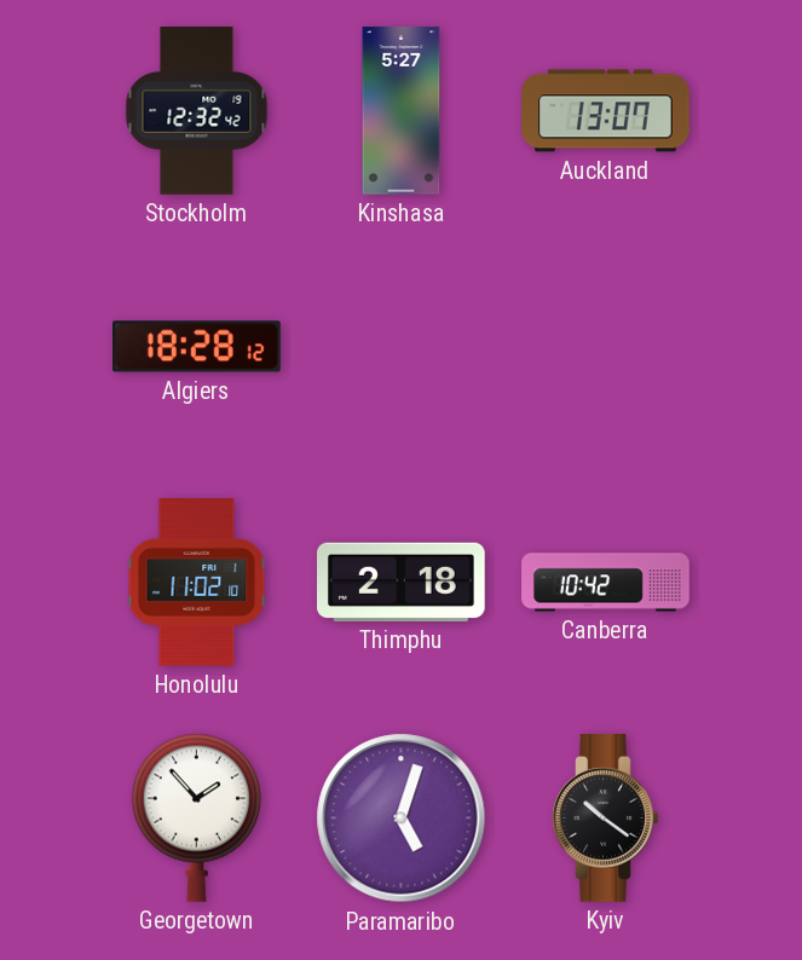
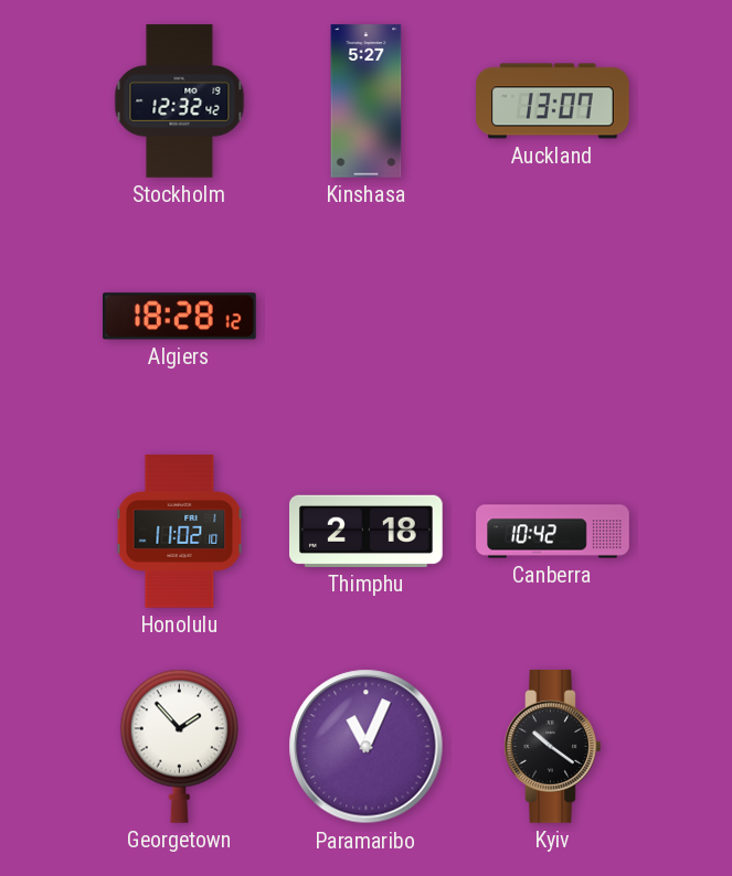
Paramaribo: 5:03 -> 11:04
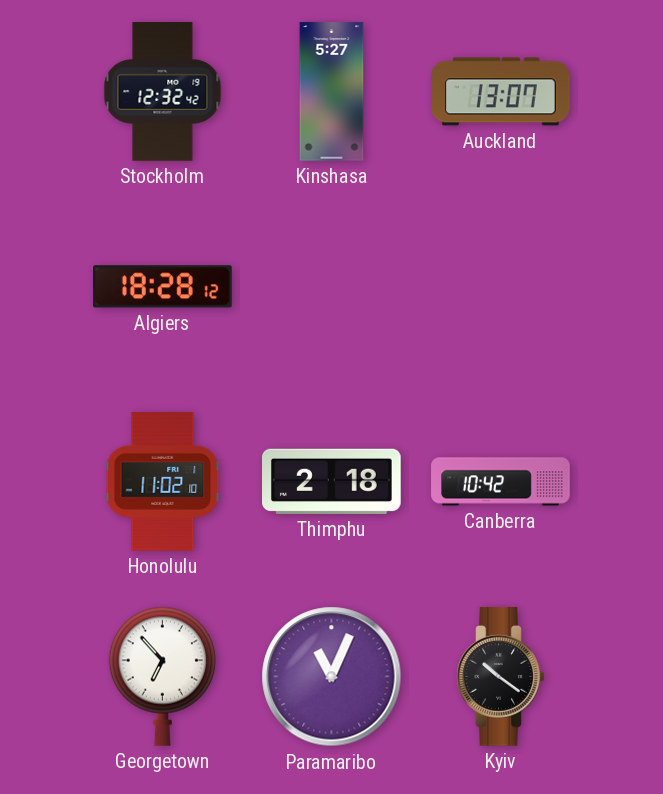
Georgetown: 1:53 -> 6:53
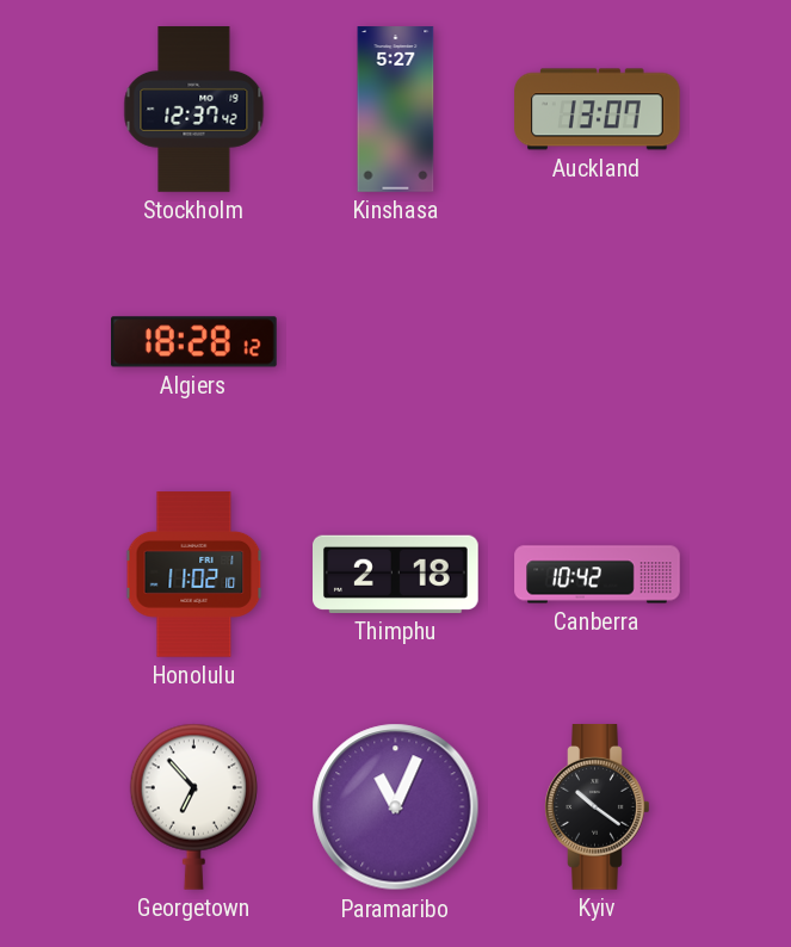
Stockholm: 12:32 -> 12:37
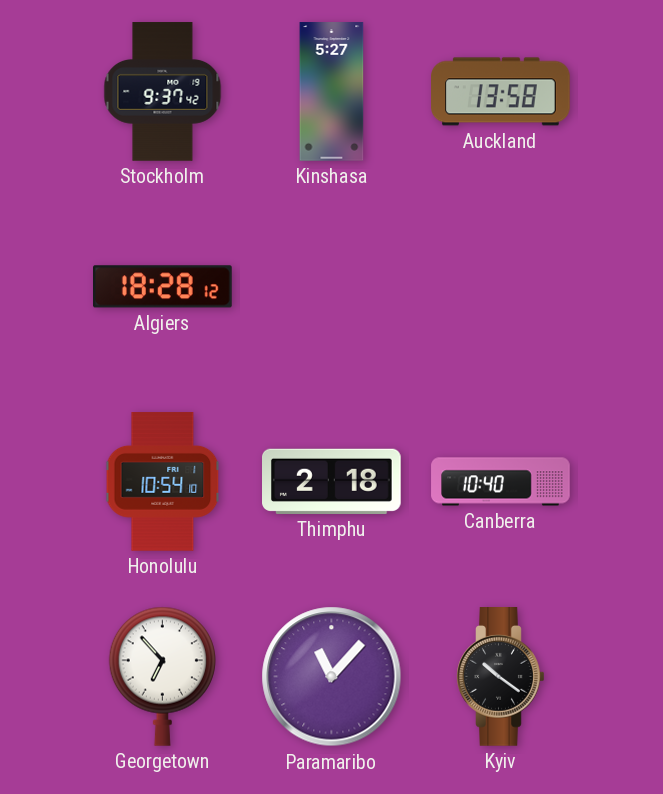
Stockholm: 12:37 -> 9:37
Auckland: 13:07 -> 13:58
Honolulu: 11:02 -> 10:54
Canberra: 10:42 -> 10:40
Paramaribo: 11:04 -> 11:07
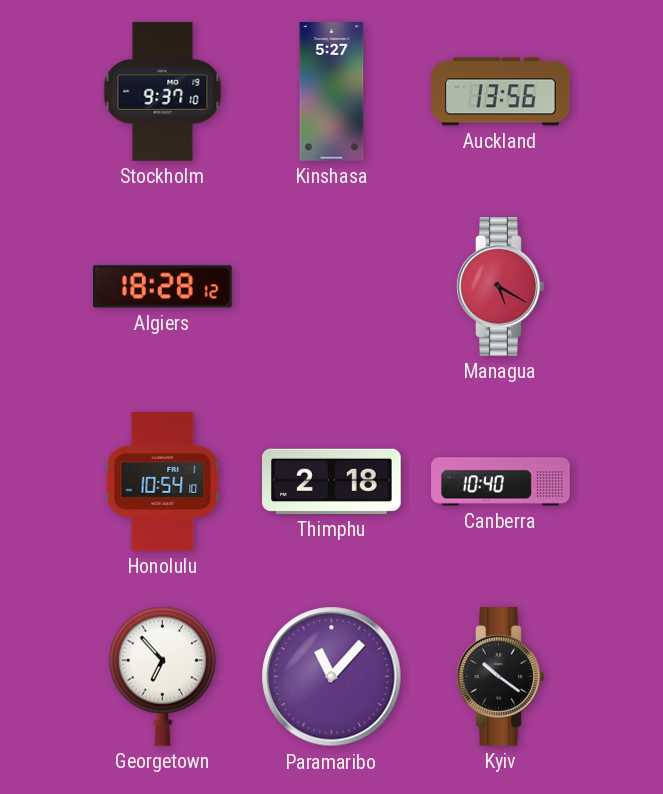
Stockholm: 9:37:42 -> 9:37:10
Auckland: 13:58 -> 13:56
Managua: none -> 5:20
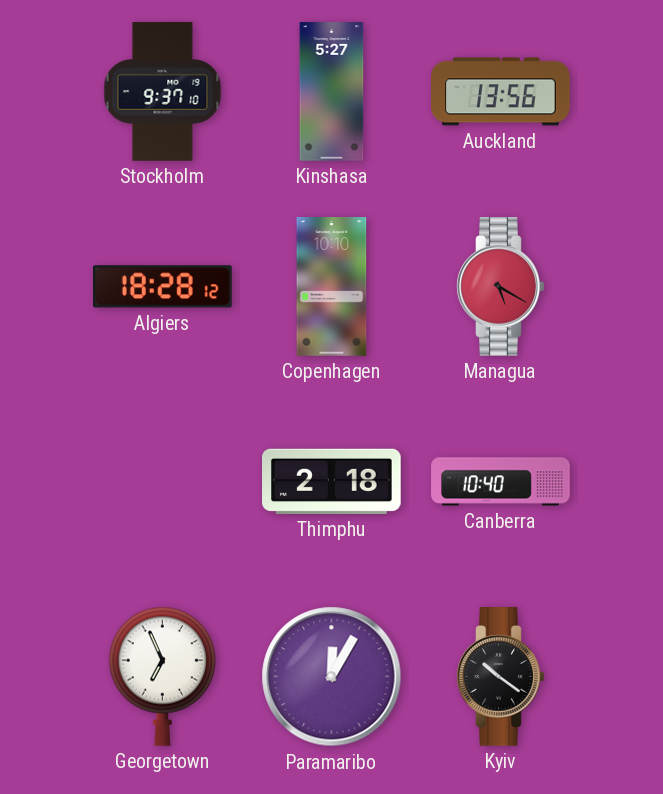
Copenhagen: none -> 10:10
Honolulu: 10:54 -> none
Georgetown: 6:53 -> 6:56
Paramaribo: 11:07 -> 12:05
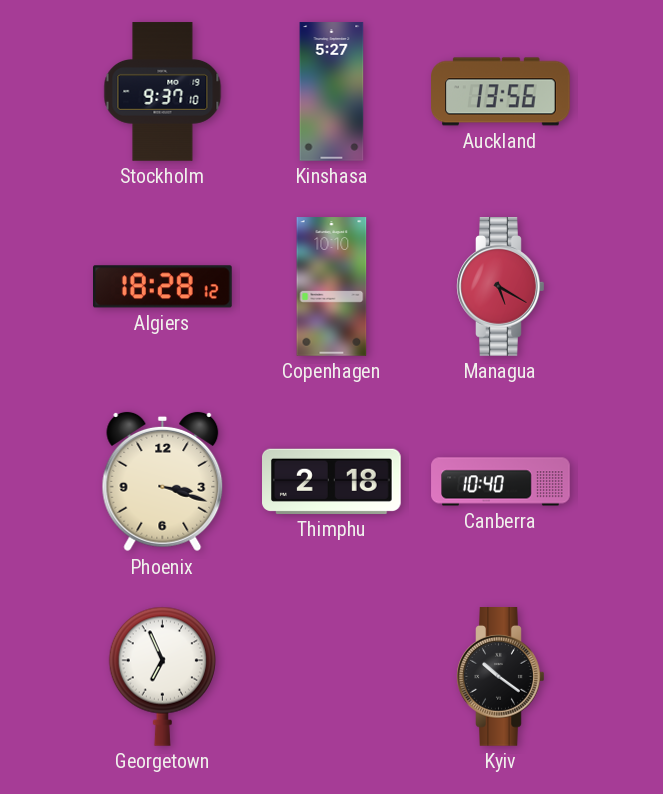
Phoenix: none -> 3:18
Paramaribo: 12:05 -> none
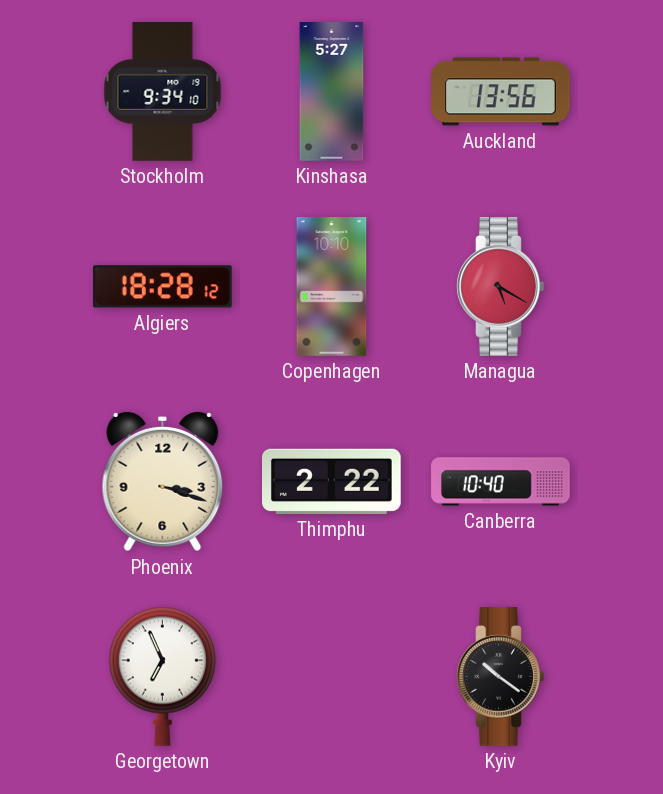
Stockholm: 9:37 -> 9:34
Thimphu: 2:18 -> 2:22
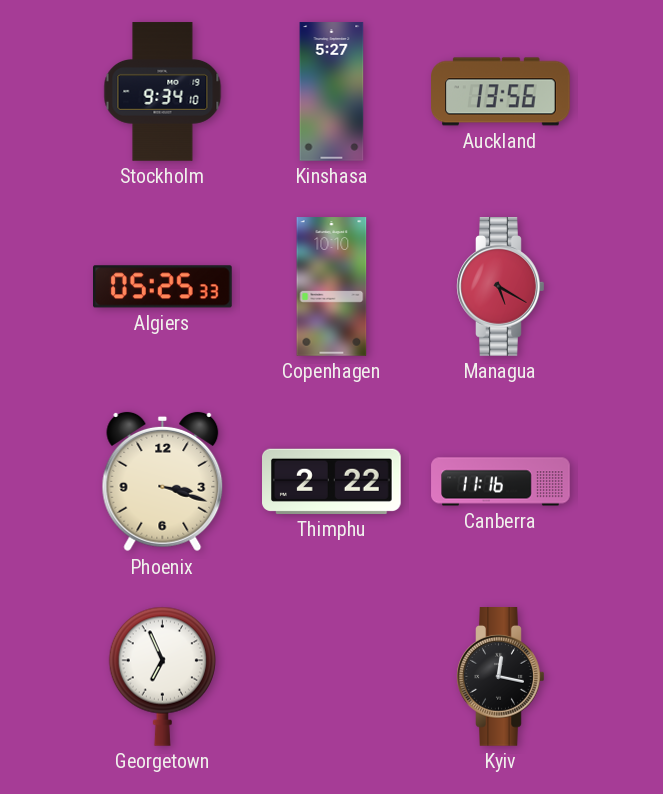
Algiers: 18:28 -> 05:25
Canberra: 10:40 -> 11:16
Kyiv: 10:21 -> 12:17
